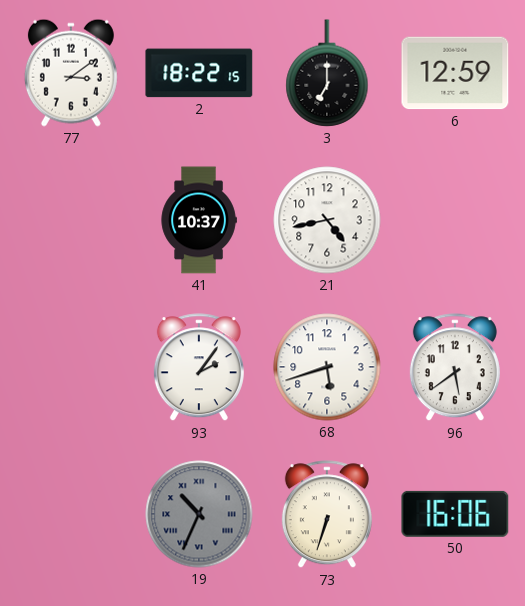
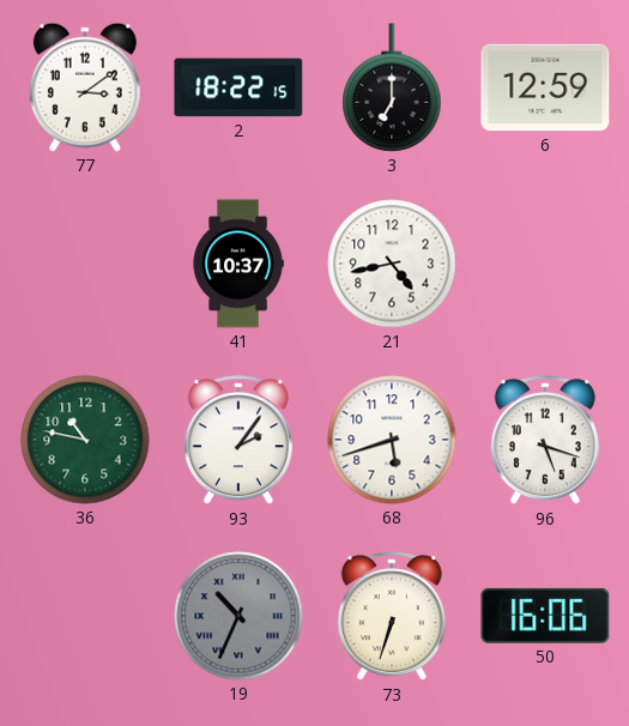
36: none -> 10:47
96: 5:39 -> 5:18
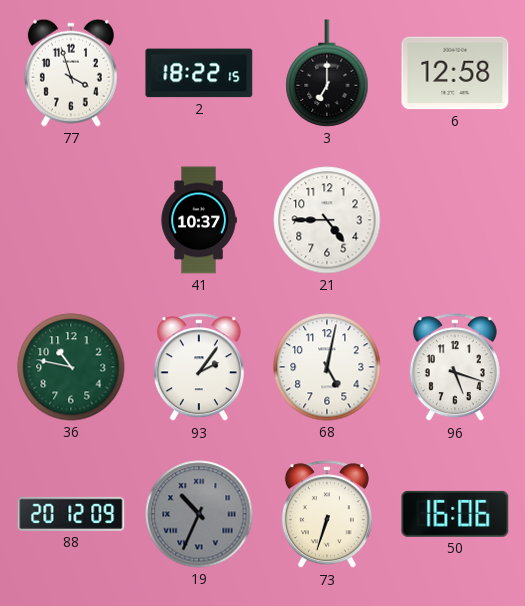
77: 3:09 -> 3:57
6: 12:59 -> 12:58
21: 4:43 -> 4:45
68: 5:42 -> 5:02
88: none -> 20:12
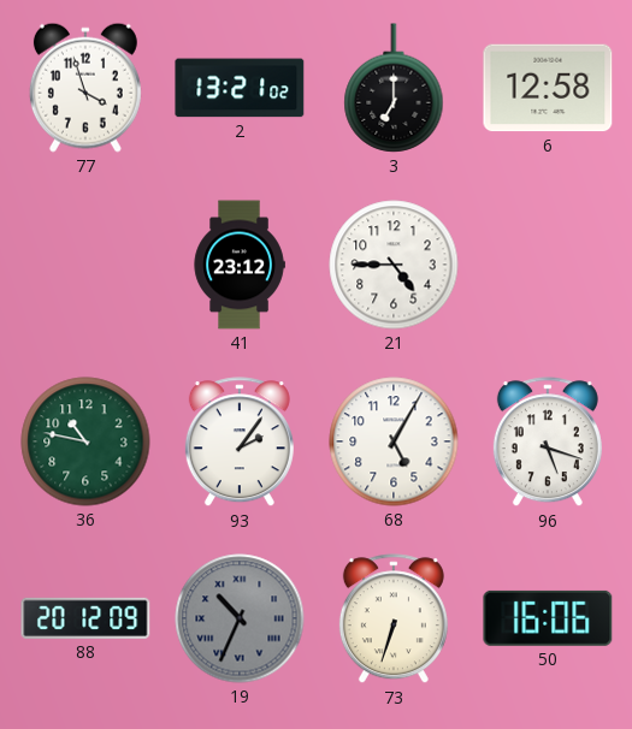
2: 18:22 -> 13:21
41: 10:37 -> 23:12
68: 5:02 -> 5:05
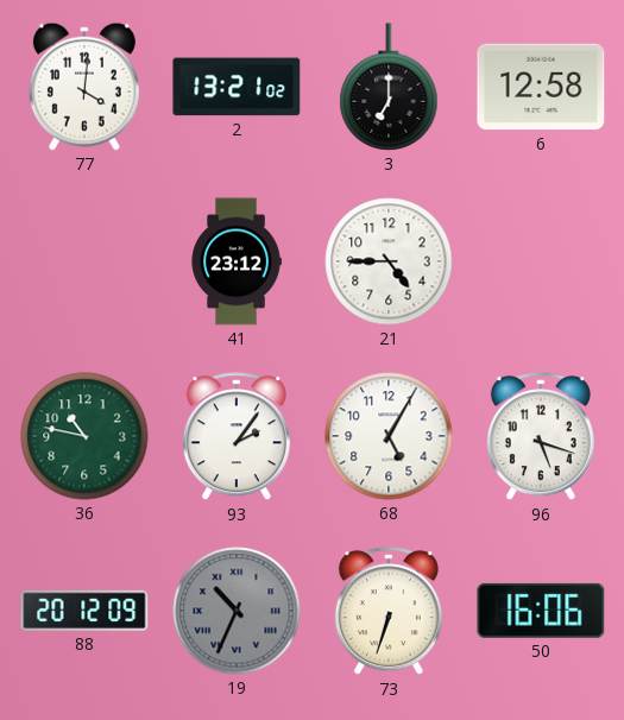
77: 3:57 -> 4:01
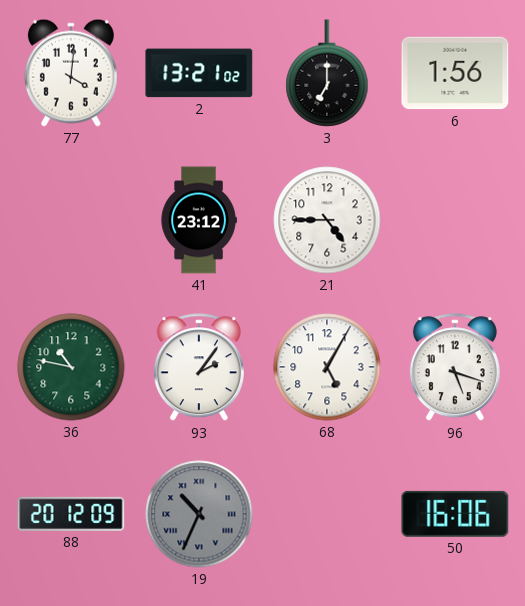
6: 12:58 -> 1:56
73: 6:33 -> none
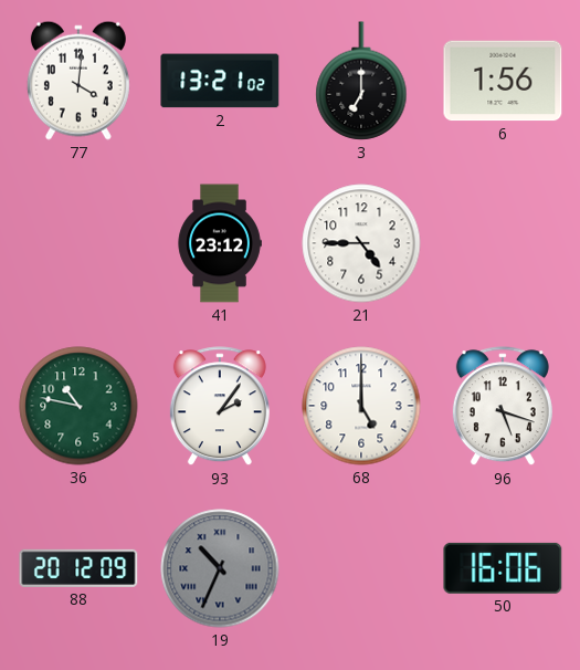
68: 5:05 -> 5:00
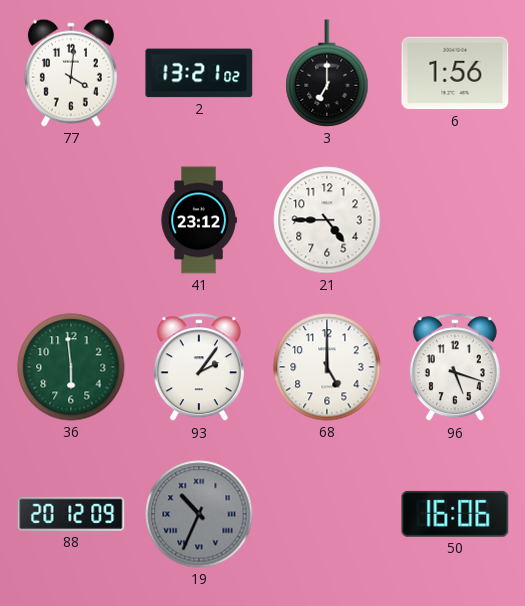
36: 10:47 -> 5:59
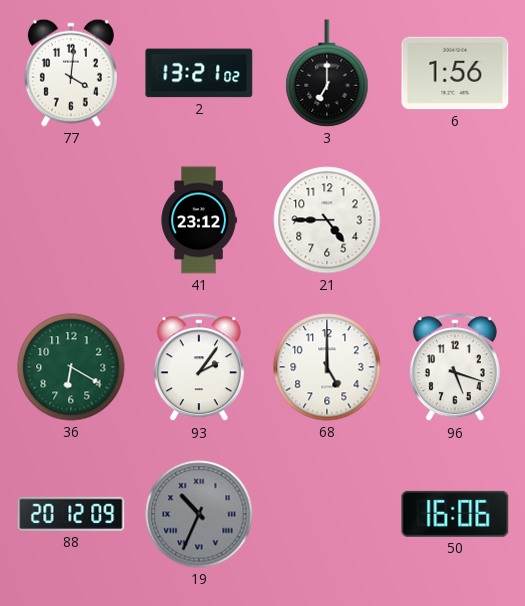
36: 5:59 -> 6:20
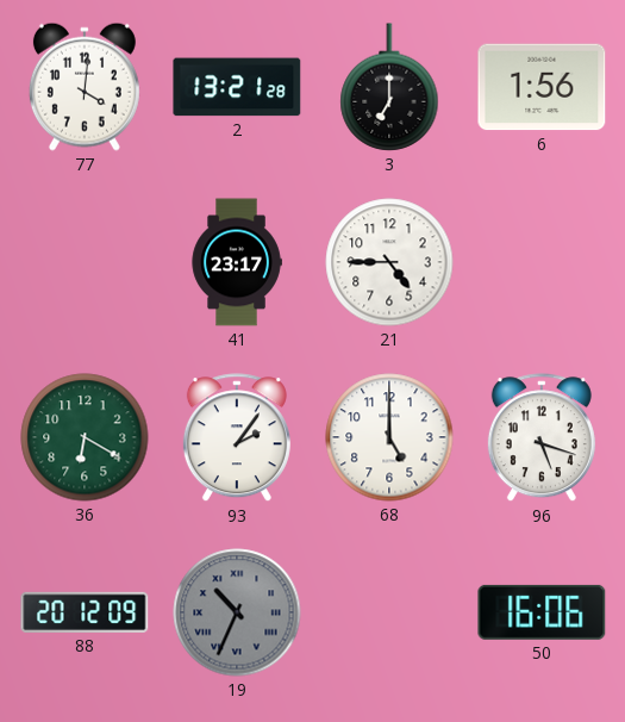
2: 13:21:02 -> 13:21:28
41: 23:12 -> 23:17
